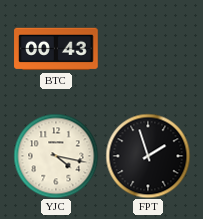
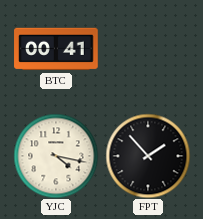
BTC: 00:43 -> 00:41
FPT: 1:57 -> 1:53
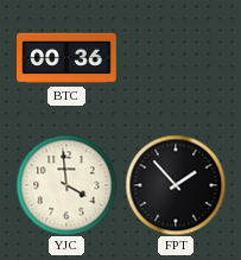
BTC: 00:41 -> 00:36
YJC: 4:17 -> 3:59
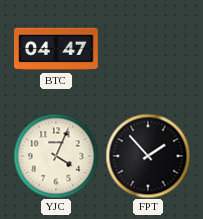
BTC: 00:36 -> 04:47
YJC: 3:59 -> 4:04
